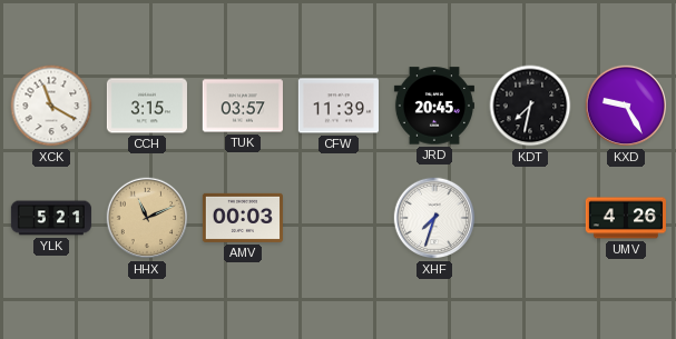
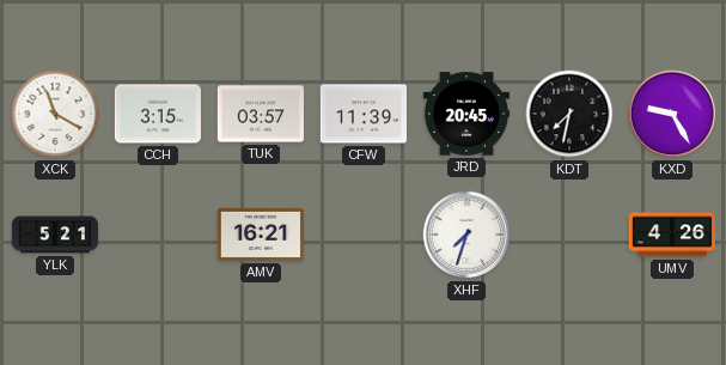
HHX: 11:11 -> none
AMV: 00:03 -> 16:21
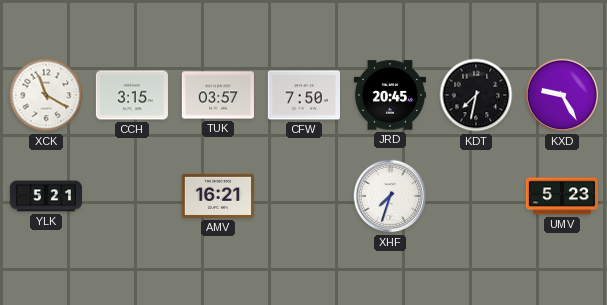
CFW: 11:39 -> 7:50
UMV: 4:26 -> 5:23
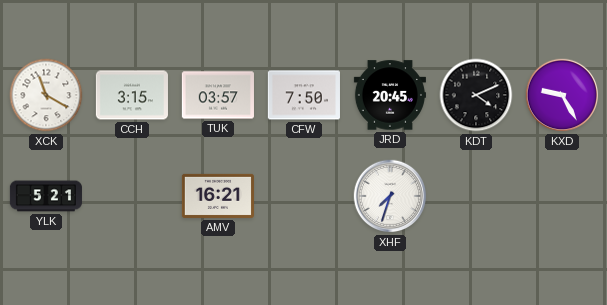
KDT: 7:32 -> 4:11
UMV: 5:23 -> none
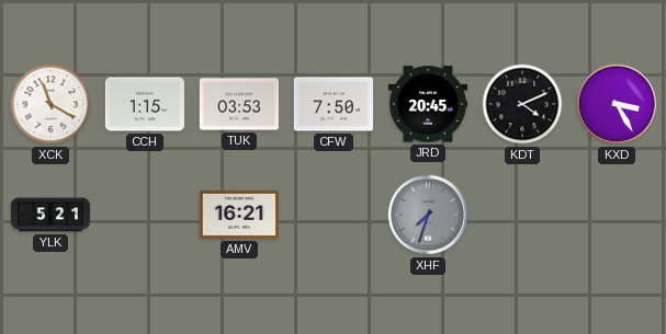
CCH: 3:15 -> 1:15
TUK: 03:57 -> 03:53
KXD: 9:25 -> 3:25
XHF dial: white -> grey
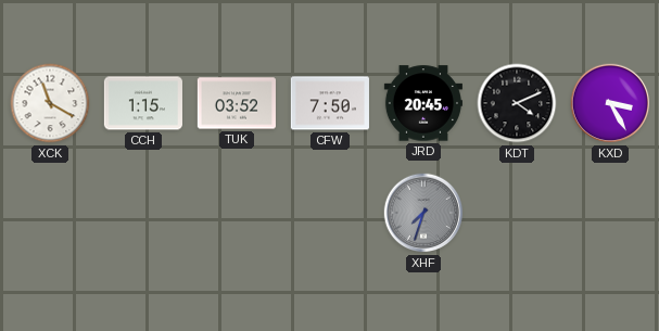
TUK: 03:53 -> 03:52
YLK: 5:21 -> none
AMV: 16:21 -> none
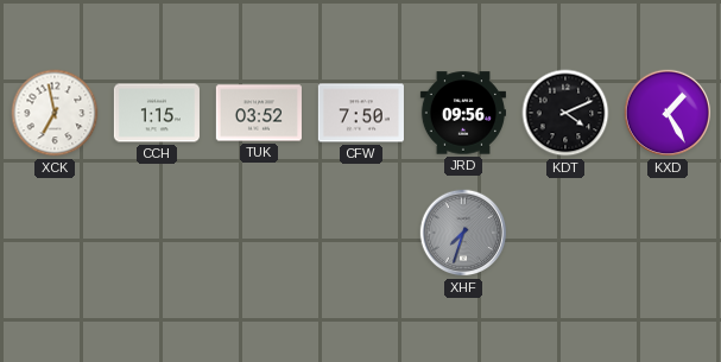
XCK: 11:20 -> 6:58
JRD: 20:45 -> 09:56
KXD: 3:25 -> 1:25
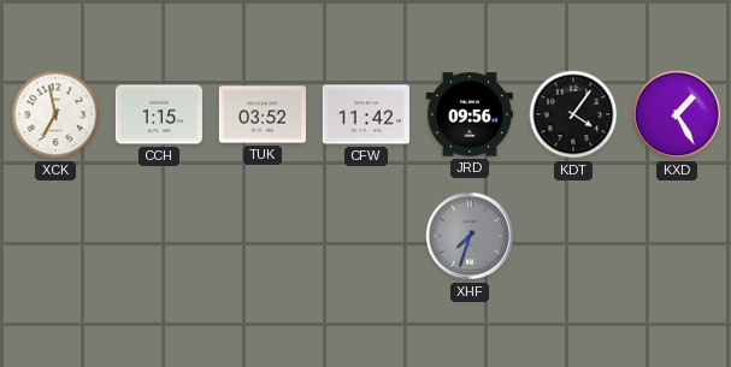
CFW: 7:50 -> 11:42
KDT: 4:11 -> 4:06
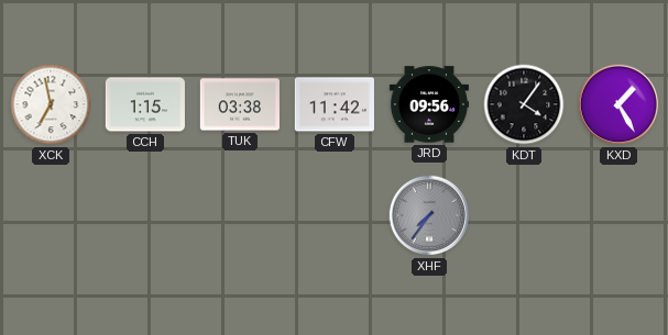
TUK: 03:52 -> 03:38
XHF: 7:33 -> 7:36
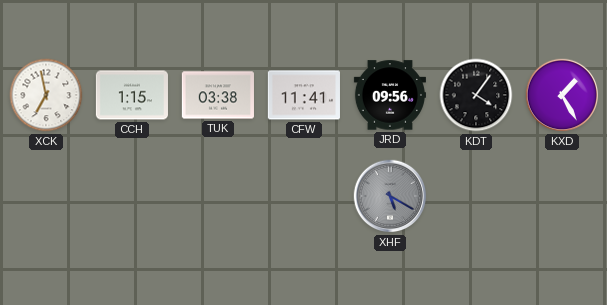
CFW: 11:42 -> 11:41
XHF: 7:36 -> 5:20
